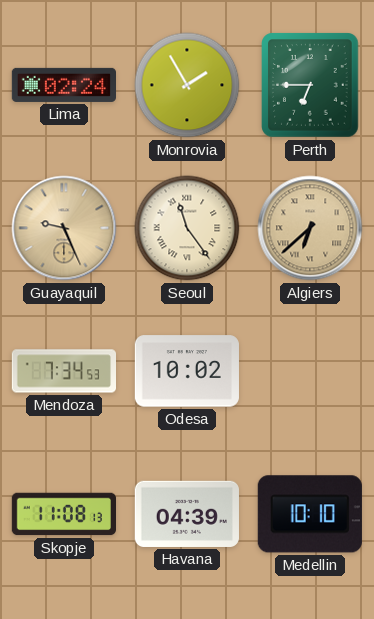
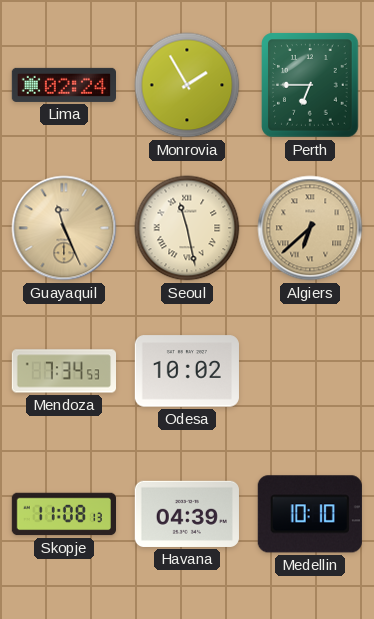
Guayaquil: 9:26 -> 11:26
Seoul: 11:24 -> 11:28
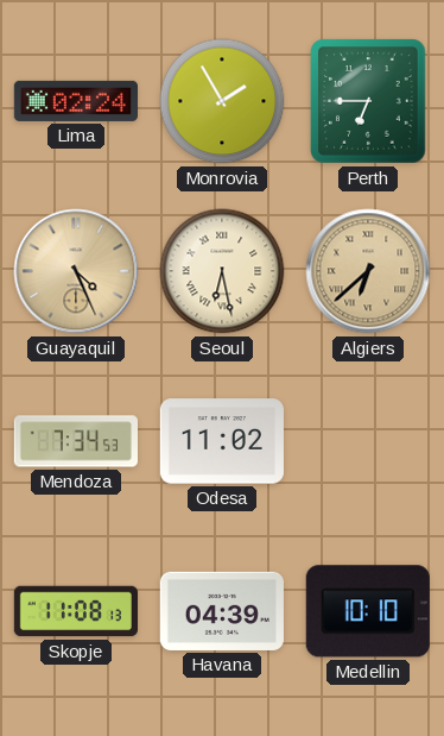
Guayaquil: 11:26 -> 4:26
Seoul: 11:28 -> 6:28
Odesa: 10:02 -> 11:02
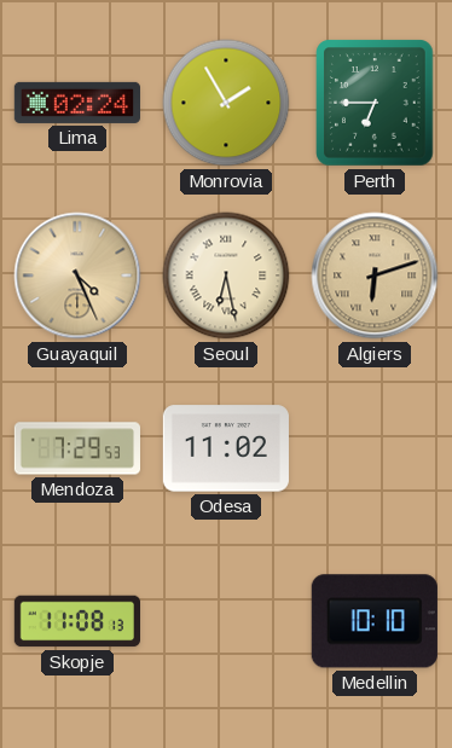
Algiers: 6:38 -> 6:12
Mendoza: 7:34 -> 7:29
Havana: 04:39 -> none
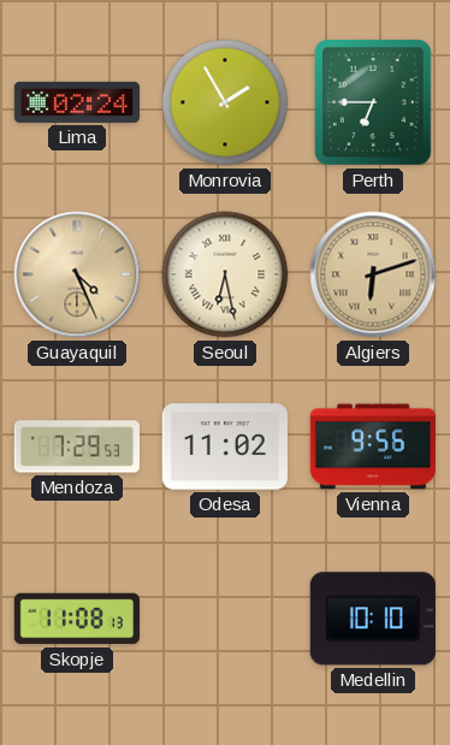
Vienna: none -> 9:56
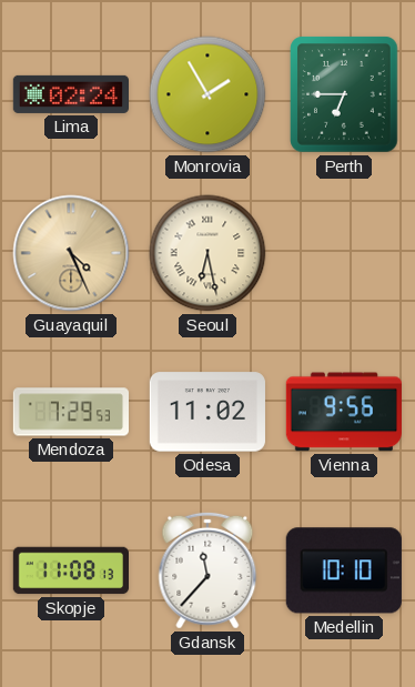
Algiers: 6:12 -> none
Gdansk: none -> 11:37
